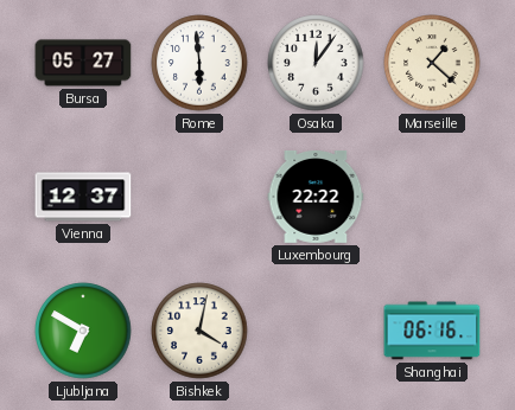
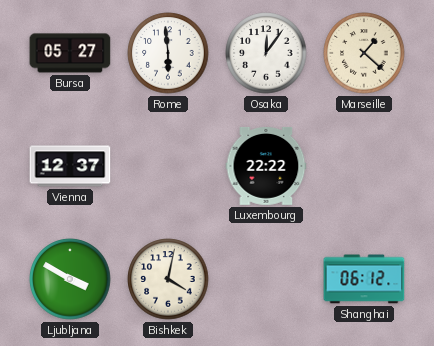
Ljubljana: 6:50 -> 3:50
Shanghai: 06:16 -> 06:12
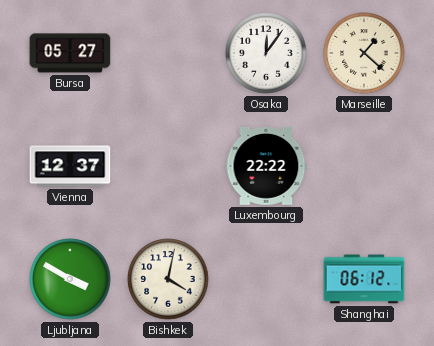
Rome: 5:59 -> none
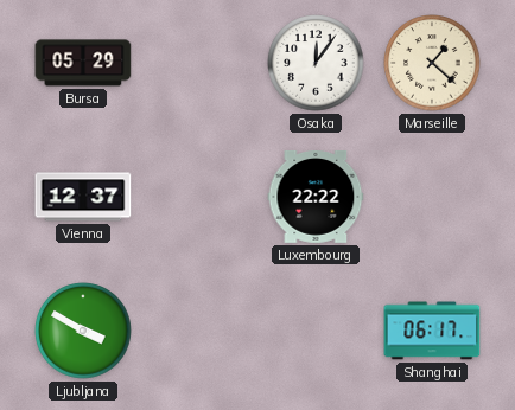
Bursa: 05:27 -> 05:29
Bishkek: 4:02 -> none
Shanghai: 06:12 -> 06:17
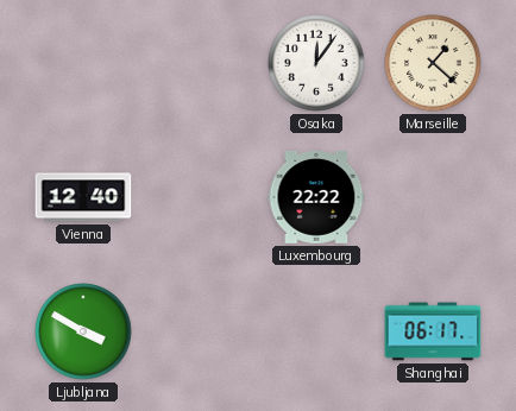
Bursa: 05:29 -> none
Vienna: 12:37 -> 12:40
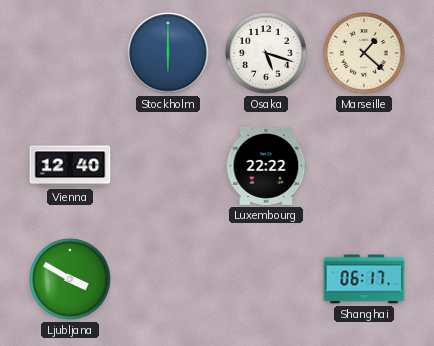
Stockholm: none -> 6:00
Osaka: 12:06 -> 5:18
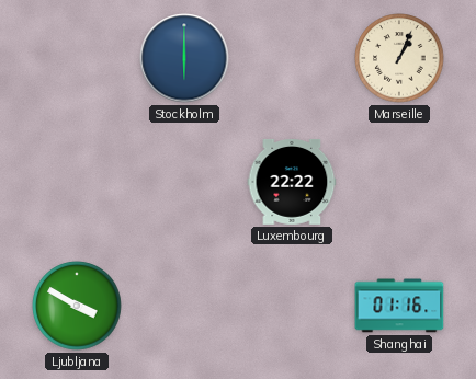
Osaka: 5:18 -> none
Marseille: 1:22 -> 1:04
Vienna: 12:40 -> none
Shanghai: 06:17 -> 01:16
